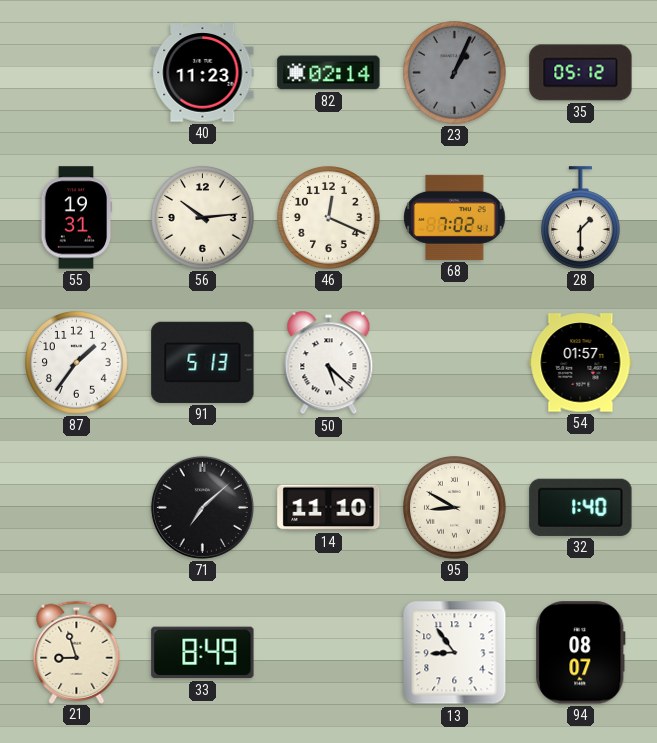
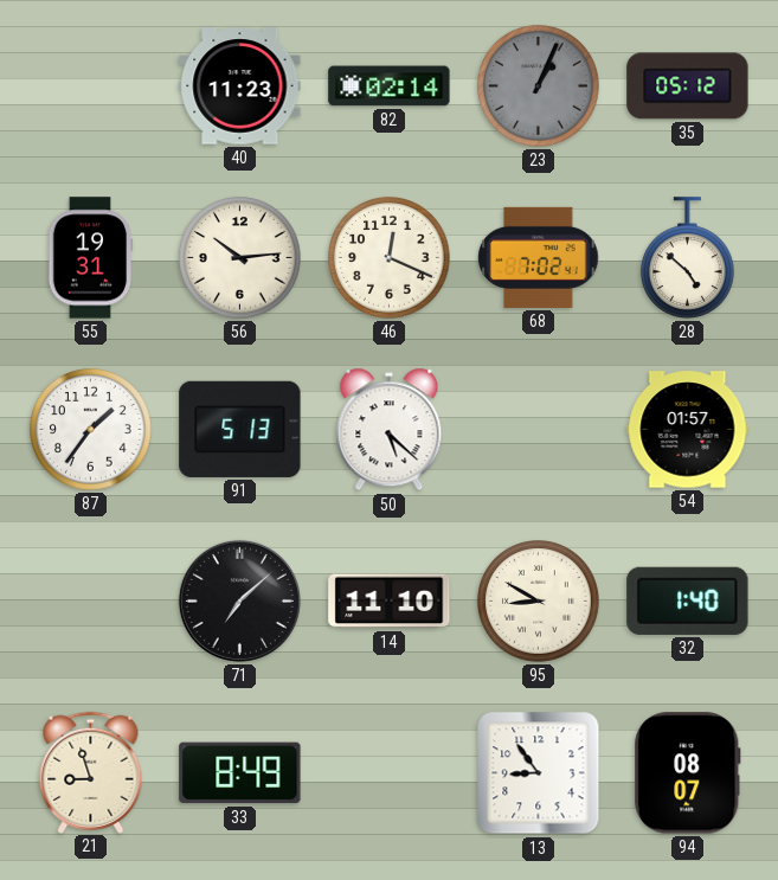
28: 1:30 -> 4:52
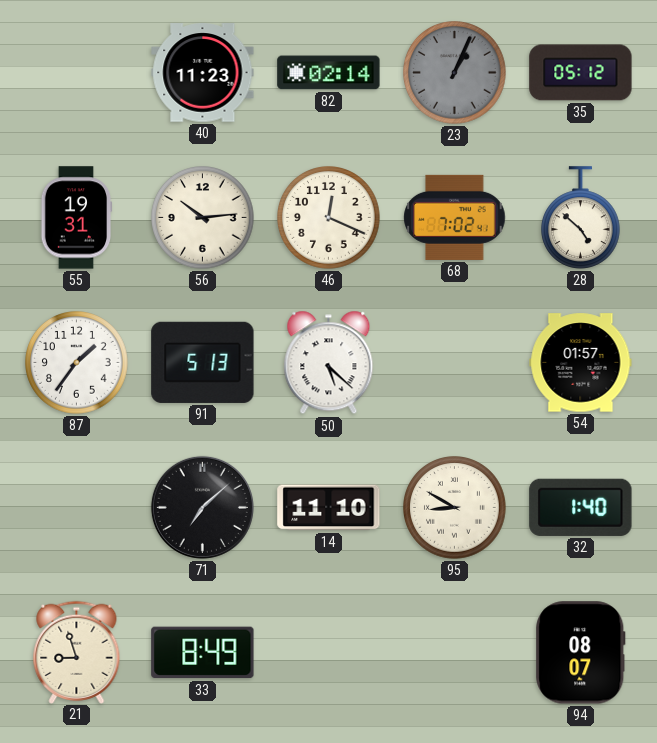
13: 8:54 -> none
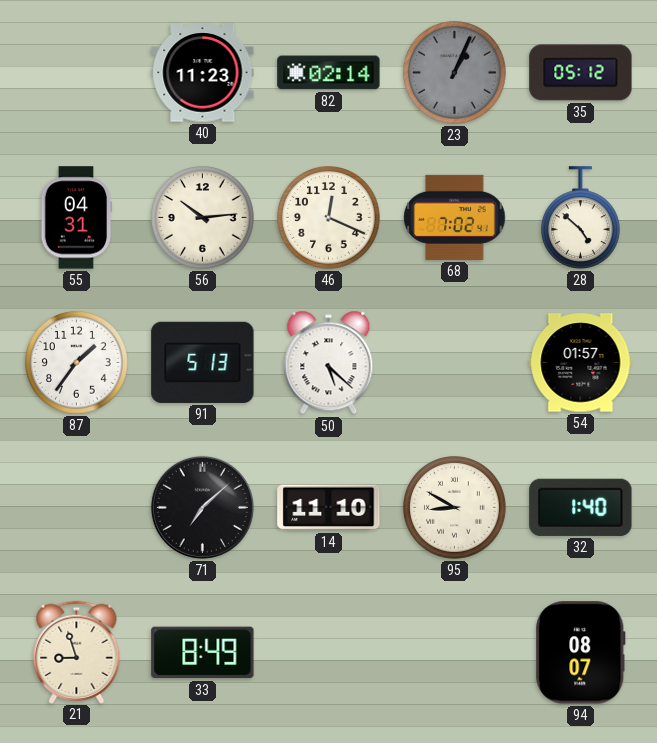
55: 19:31 -> 04:31
